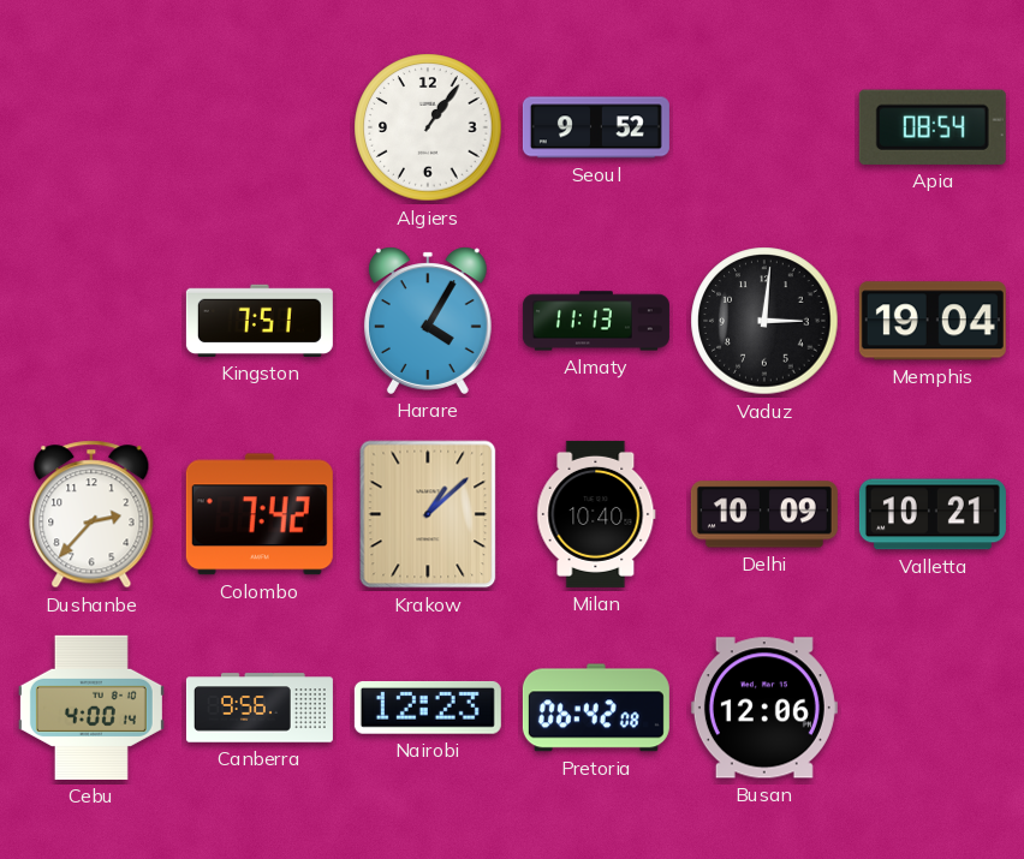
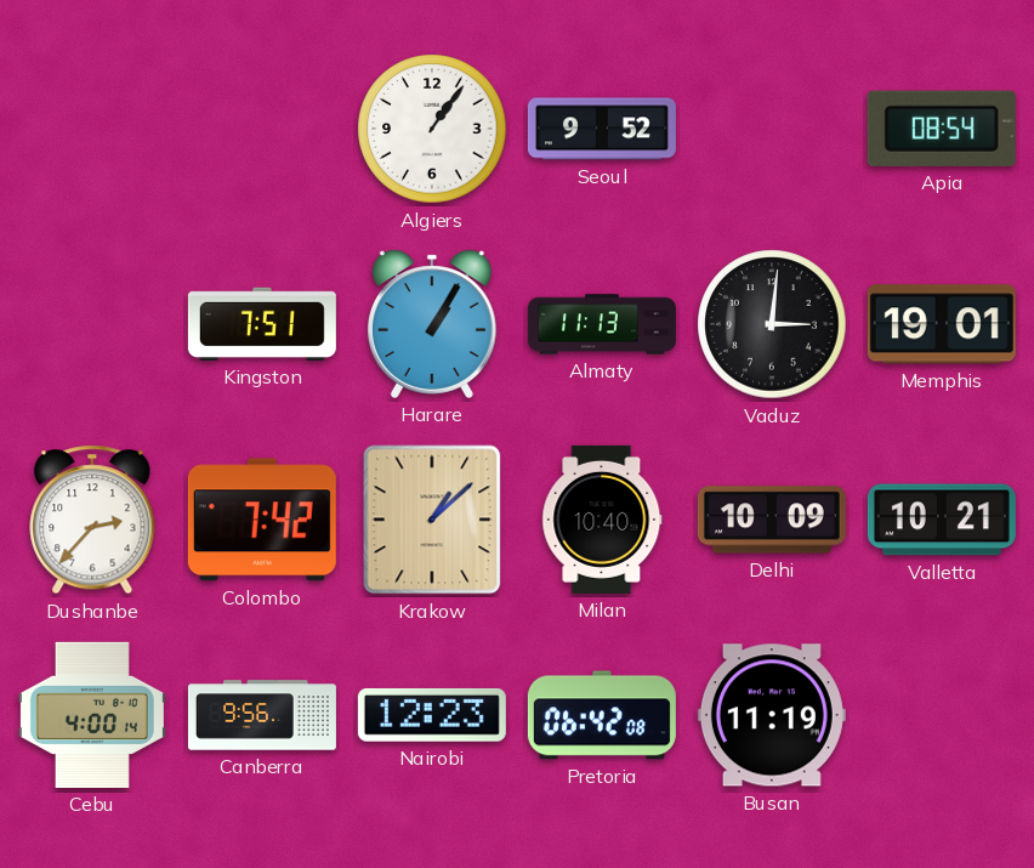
Harare: 4:05 -> 1:05
Memphis: 19:04 -> 19:01
Busan: 12:06 -> 11:19
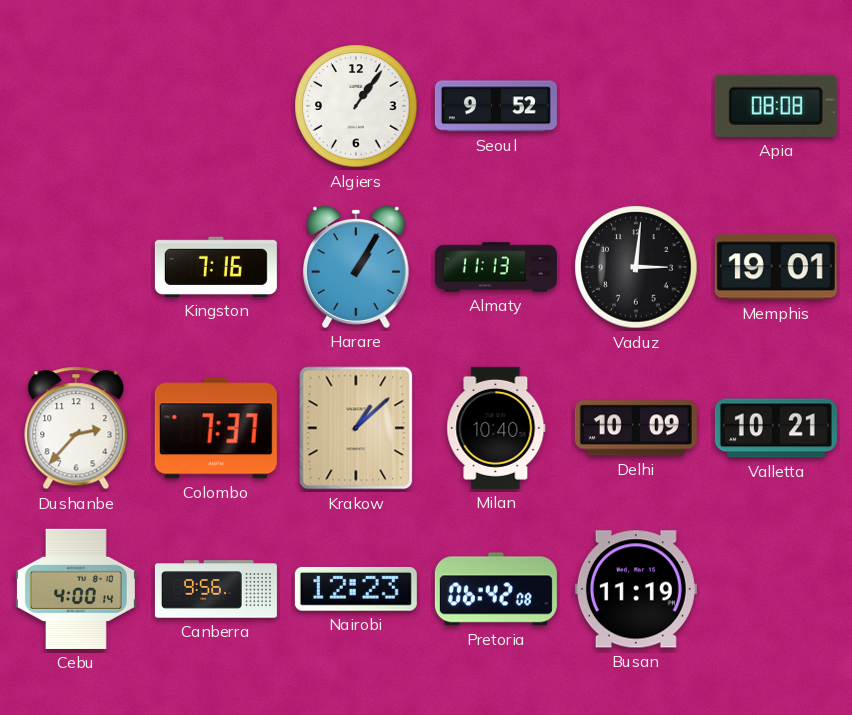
Apia: 08:54 -> 08:08
Kingston: 7:51 -> 7:16
Colombo: 7:42 -> 7:37
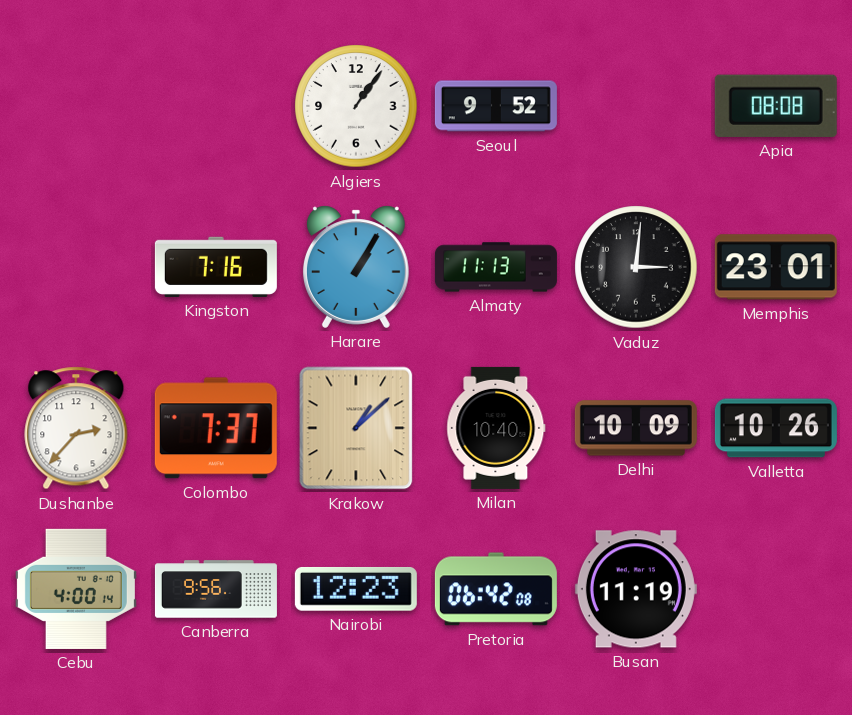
Memphis: 19:01 -> 23:01
Valletta: 10:21 -> 10:26
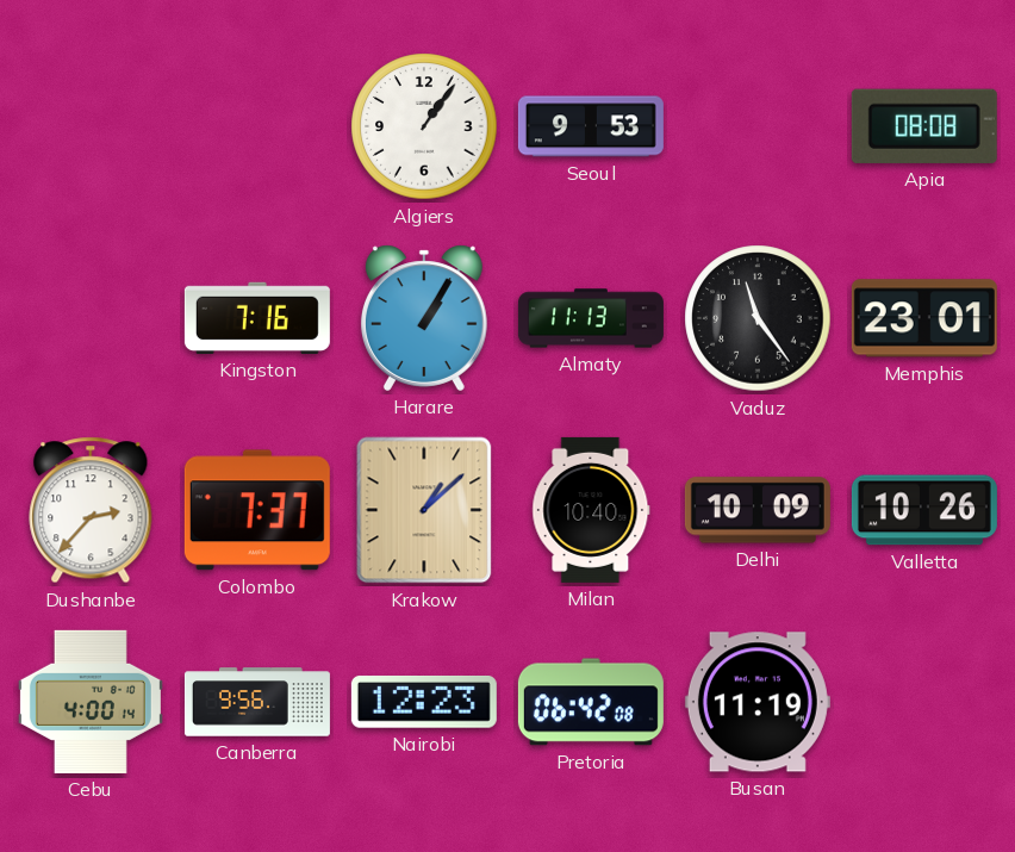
Seoul: 9:52 -> 9:53
Vaduz: 3:01 -> 11:24
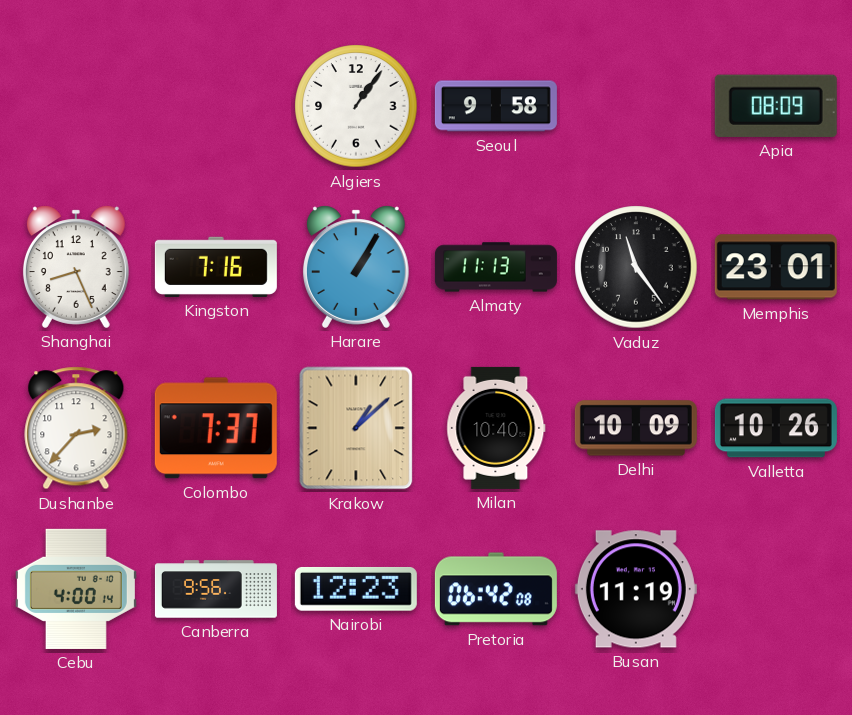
Seoul: 9:53 -> 9:58
Apia: 08:08 -> 08:09
Shanghai: none -> 8:26
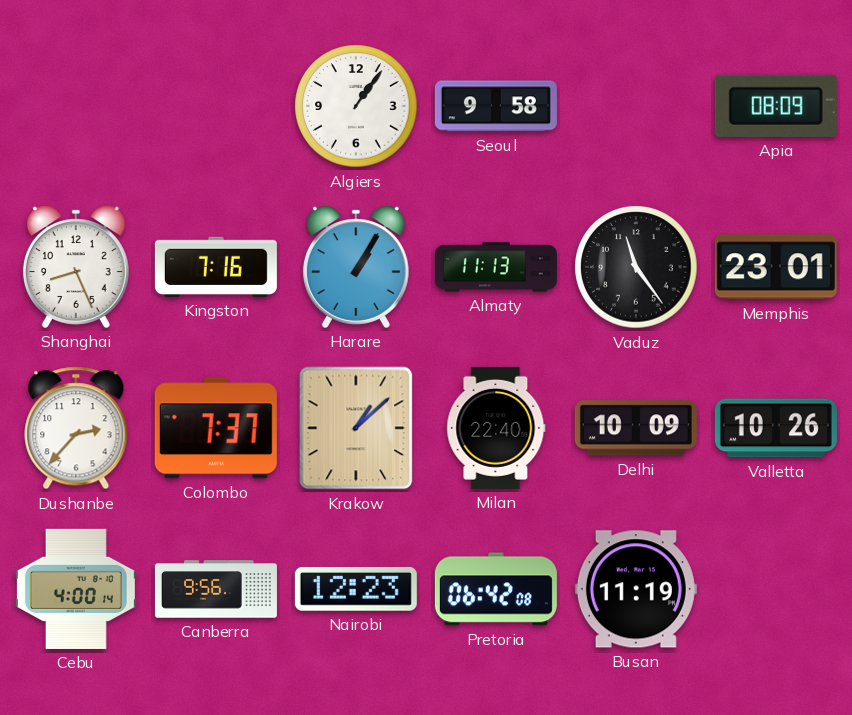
Milan: 10:40 -> 22:40
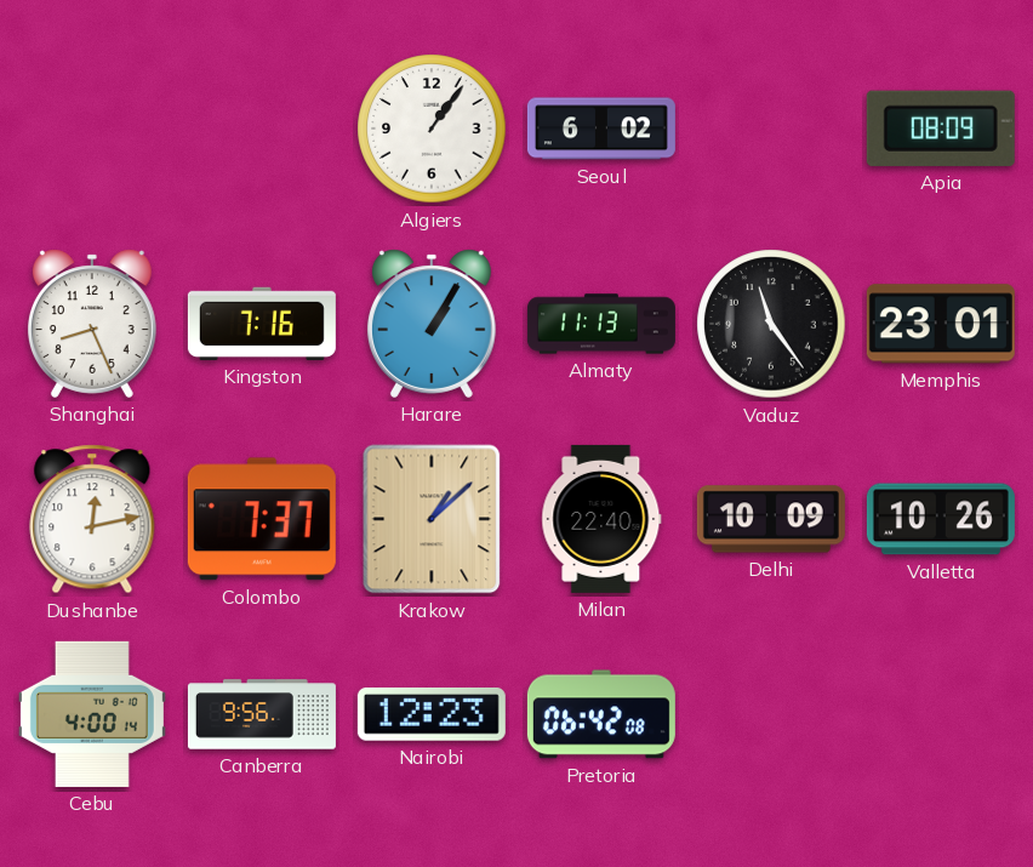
Seoul: 9:58 -> 6:02
Dushanbe: 2:37 -> 12:13
Busan: 11:19 -> none
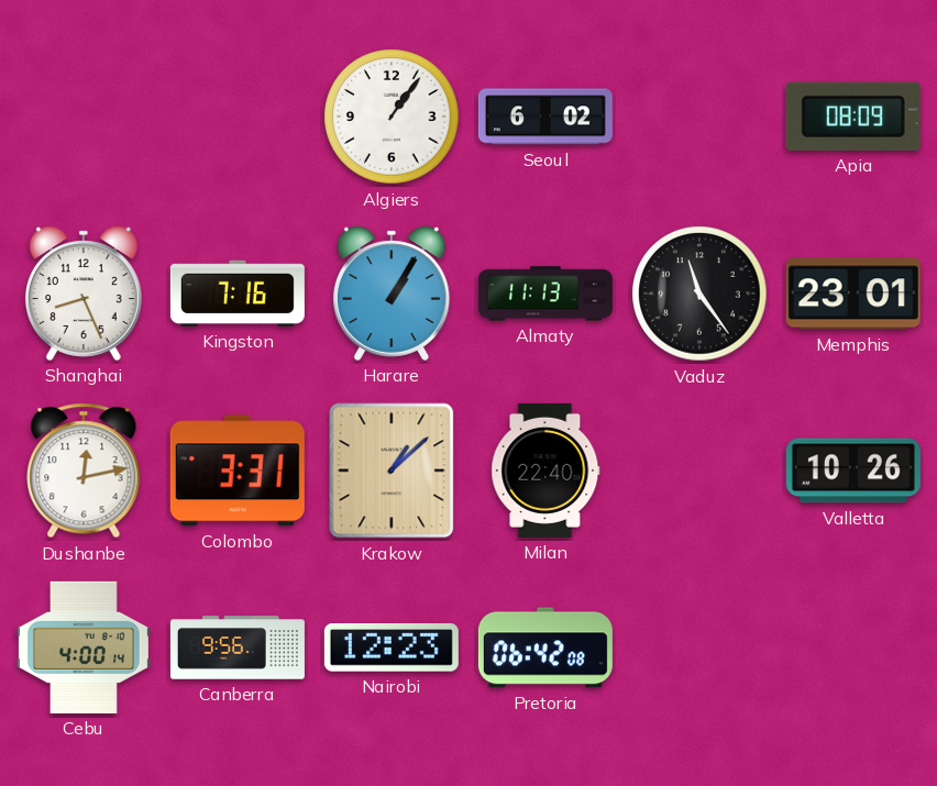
Colombo: 7:37 -> 3:31
Delhi: 10:09 -> none
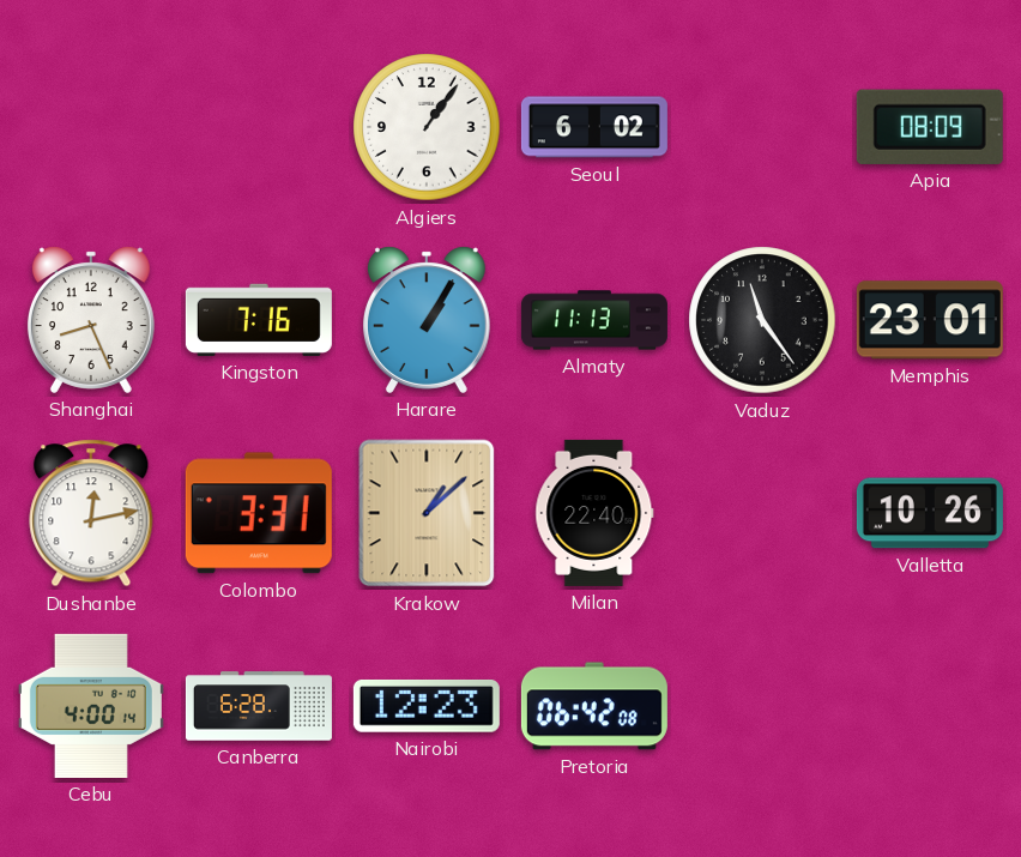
Canberra: 9:56 -> 6:28
